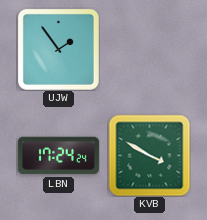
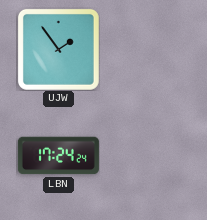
KVB: 3:50 -> none
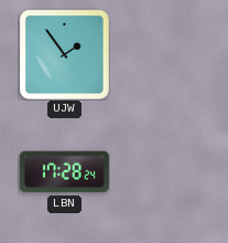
LBN: 17:24 -> 17:28
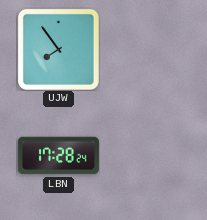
UJW: 1:54 -> 7:54
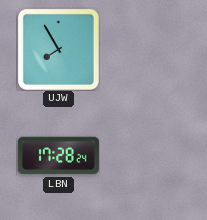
UJW: 7:54 -> 7:55
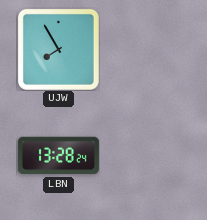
LBN: 17:28 -> 13:28
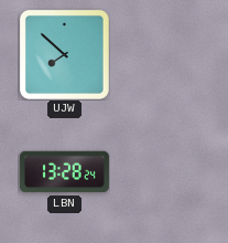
UJW: 7:55 -> 7:52
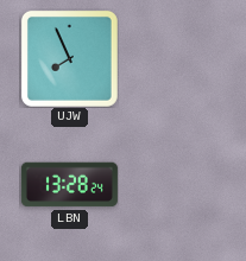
UJW: 7:52 -> 7:56
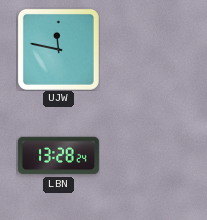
UJW: 7:56 -> 11:47
